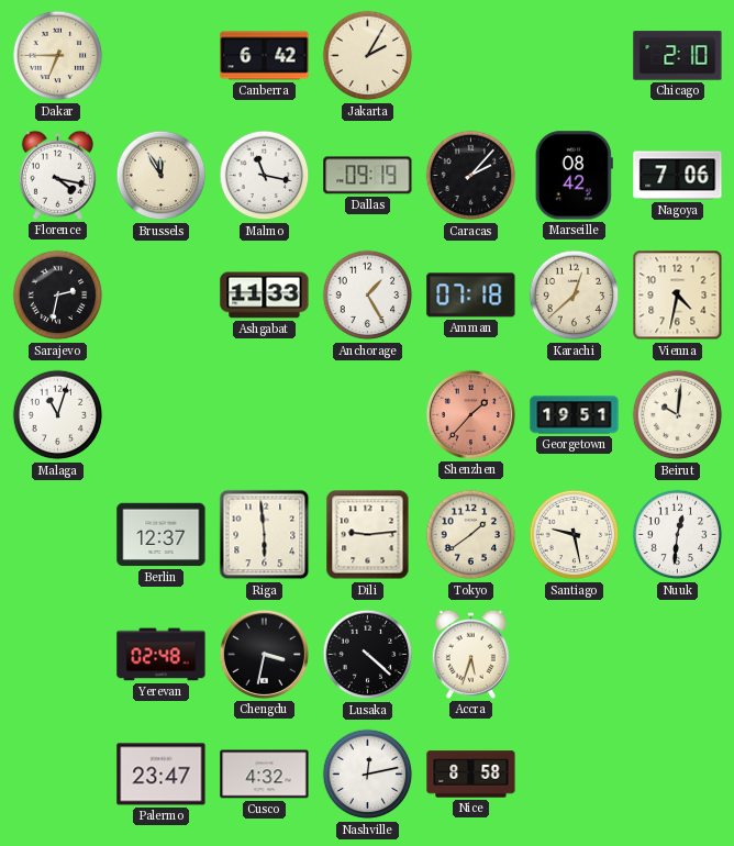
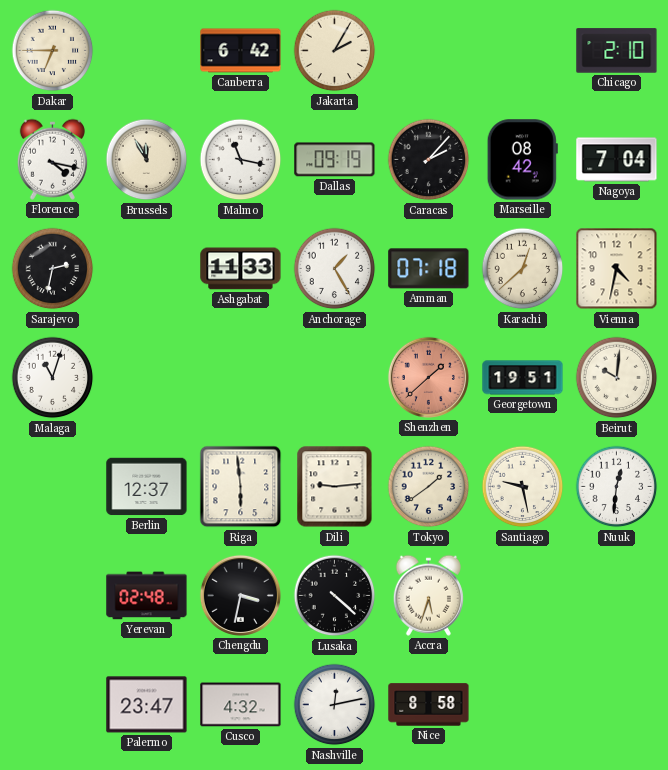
Nagoya: 7:06 -> 7:04
Shenzhen: 1:37 -> 1:38
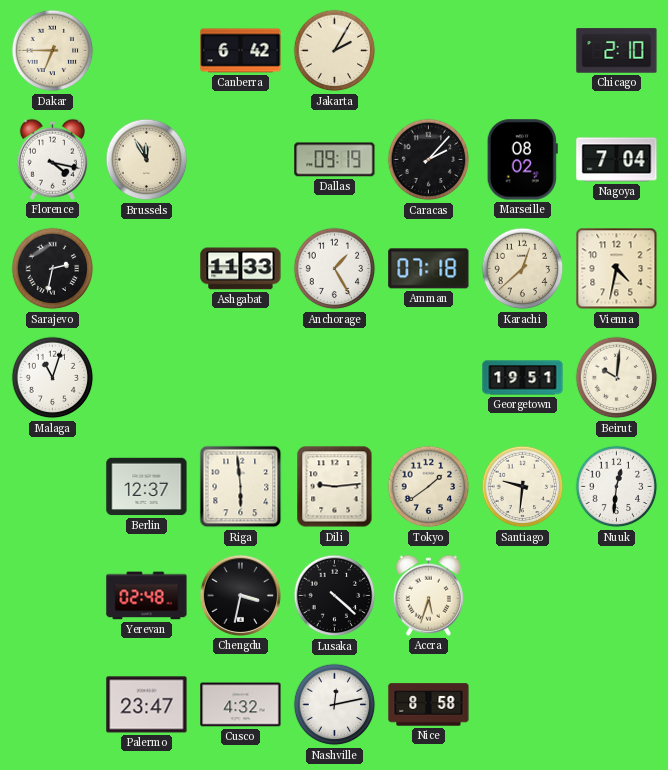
Malmo: 11:17 -> none
Marseille: 08:42 -> 08:02
Shenzhen: 1:38 -> none
Santiago: 9:28 -> 9:31
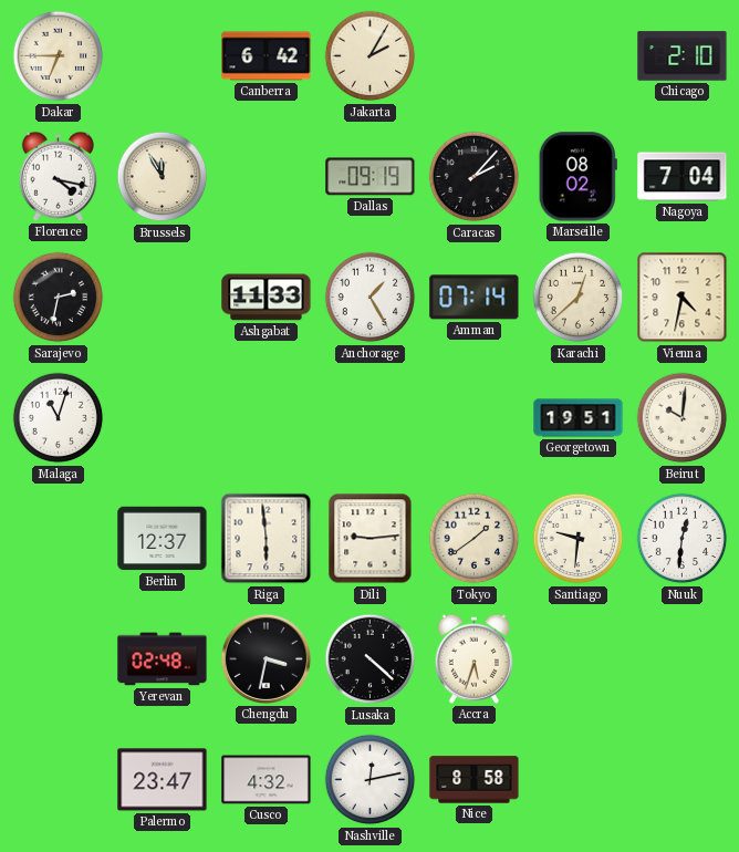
Amman: 07:18 -> 07:14
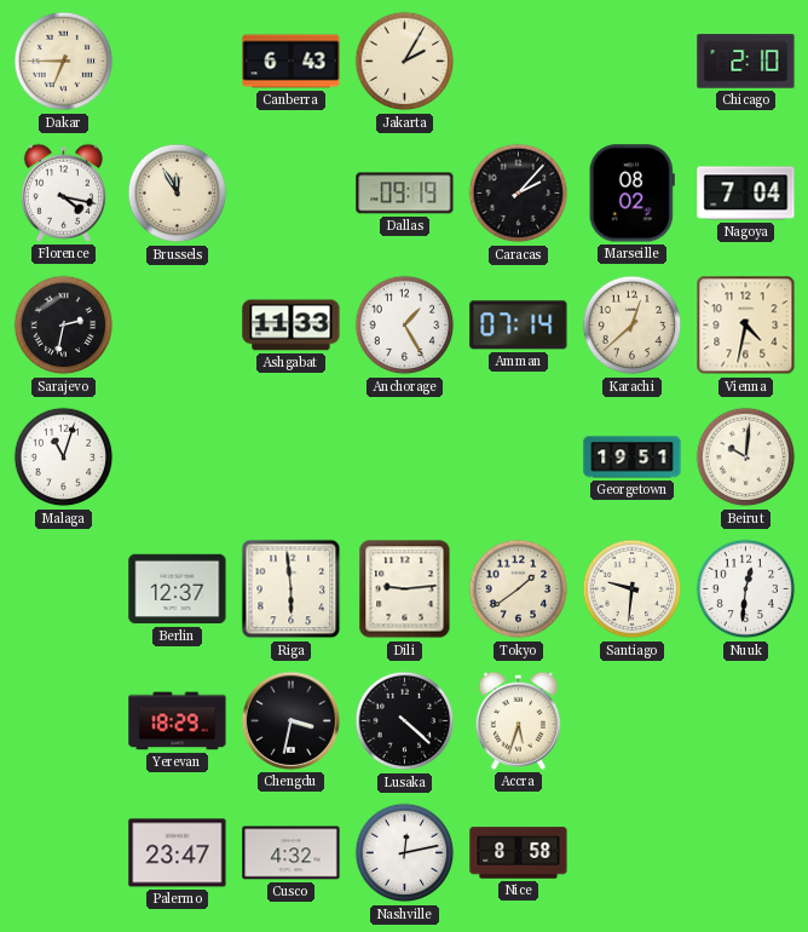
Canberra: 6:42 -> 6:43
Yerevan: 02:48 -> 18:29
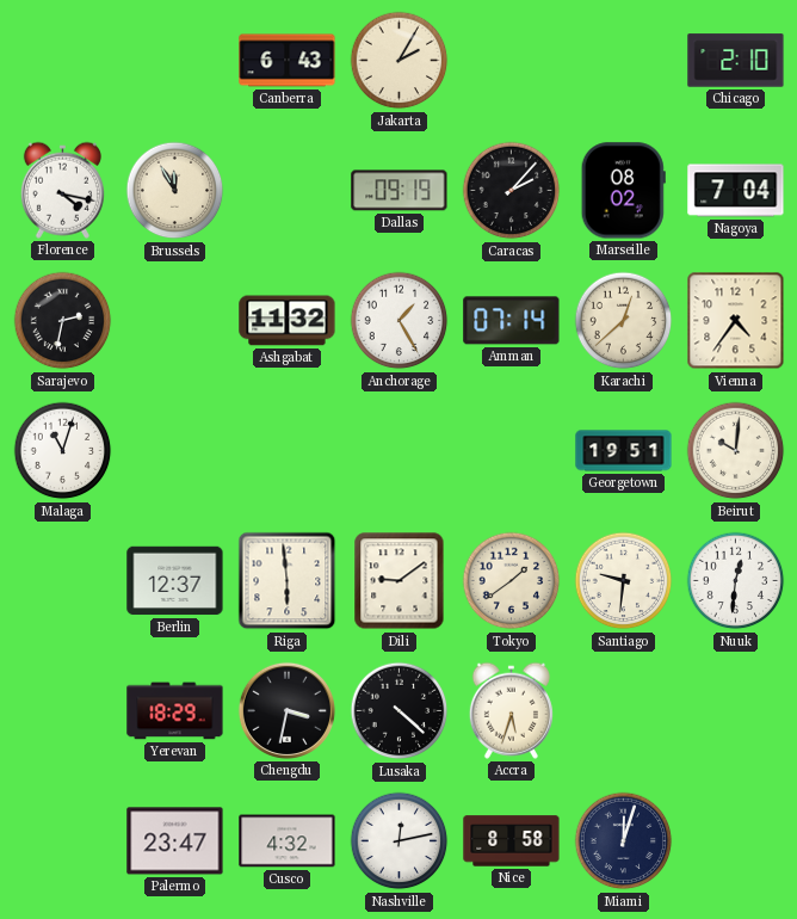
Dakar: 6:45 -> none
Ashgabat: 11:33 -> 11:32
Vienna: 4:32 -> 4:36
Dili: 9:14 -> 9:09
Miami: none -> 12:03
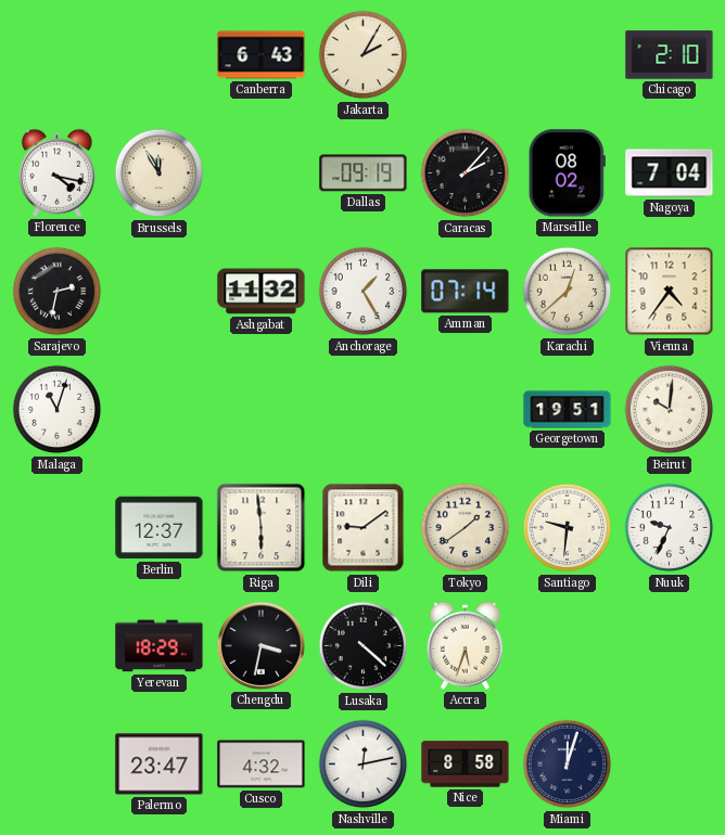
Nuuk: 12:31 -> 9:34
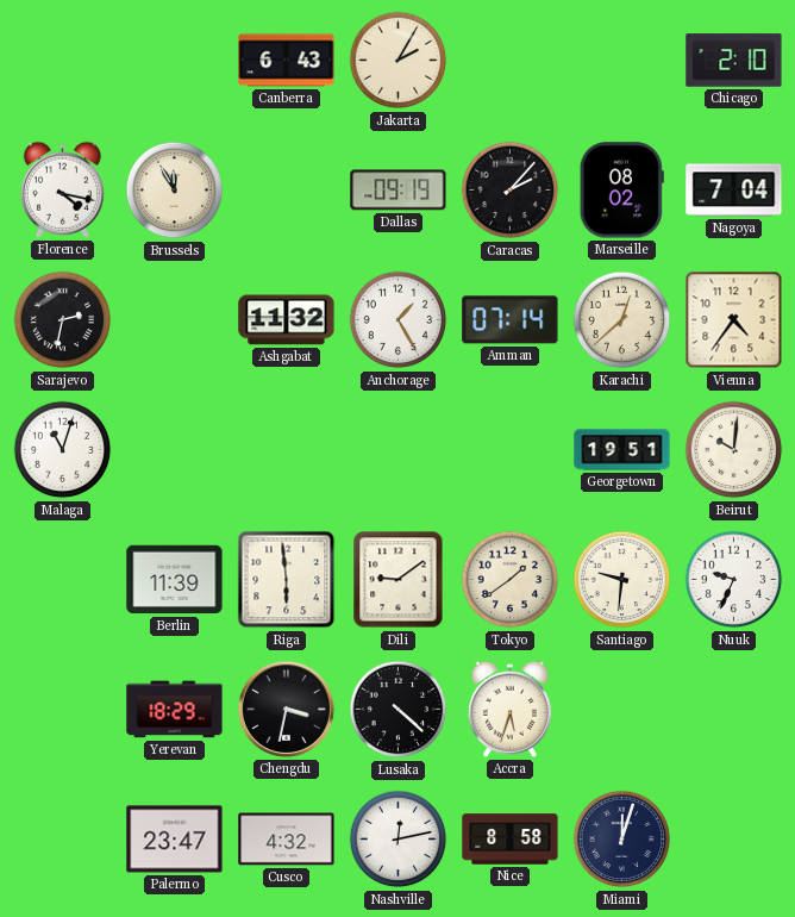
Berlin: 12:37 -> 11:39
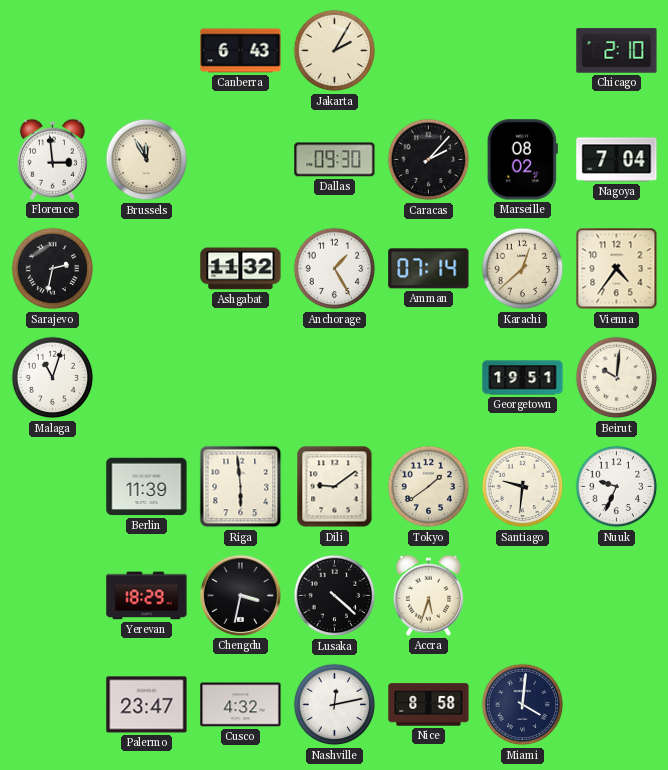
Florence: 4:17 -> 2:59
Dallas: 09:19 -> 09:30
Miami: 12:03 -> 4:01
